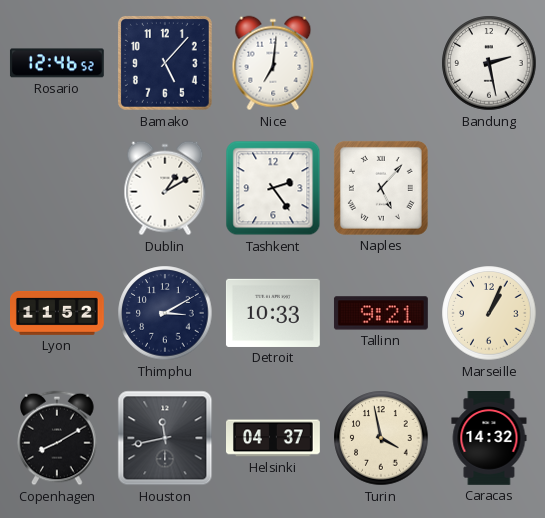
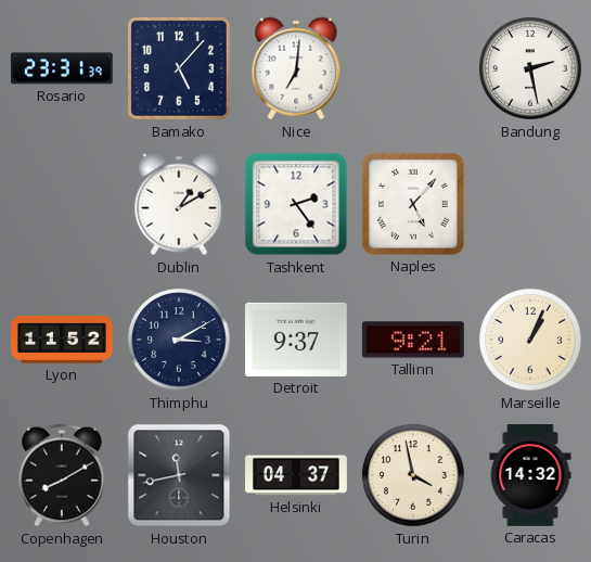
Rosario: 12:46 -> 23:31
Detroit: 10:33 -> 9:37
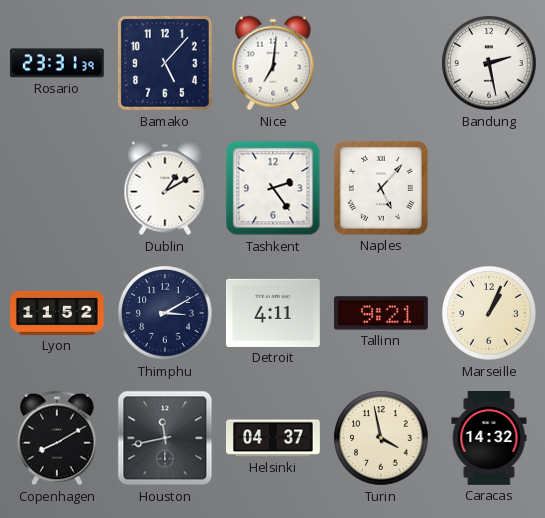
Detroit: 9:37 -> 4:11
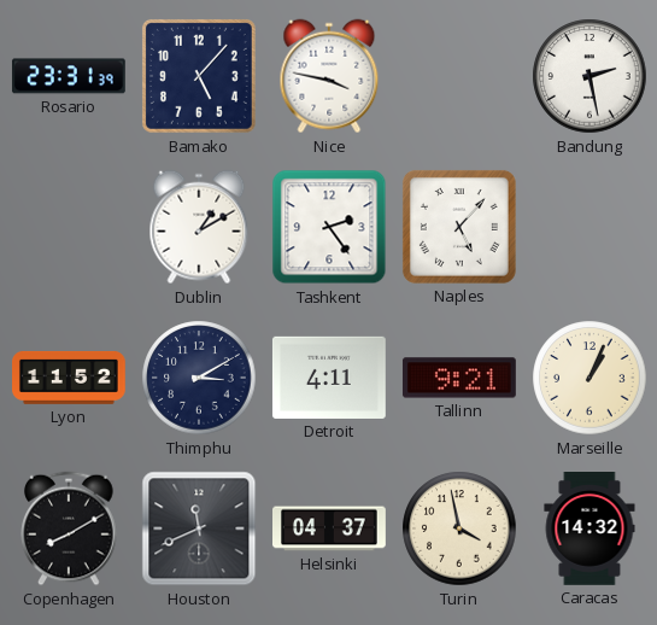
Nice: 7:01 -> 3:47
Houston: 11:43 -> 11:41
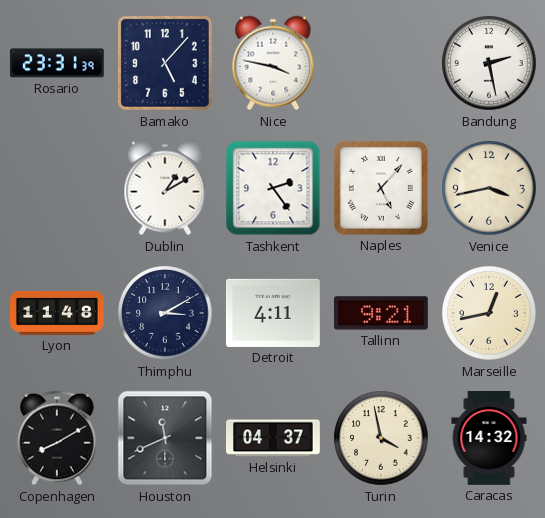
Venice: none -> 3:43
Lyon: 11:52 -> 11:48
Marseille: 1:04 -> 12:43
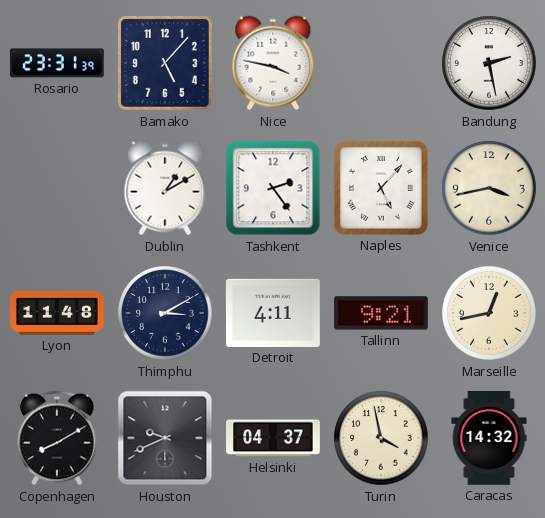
Houston: 11:41 -> 9:41
